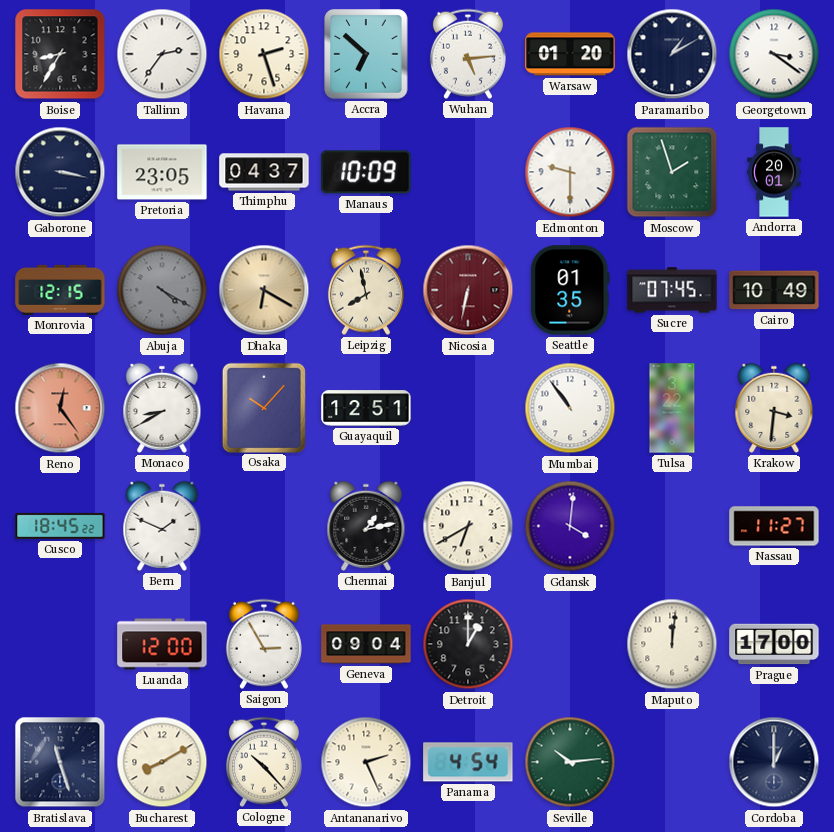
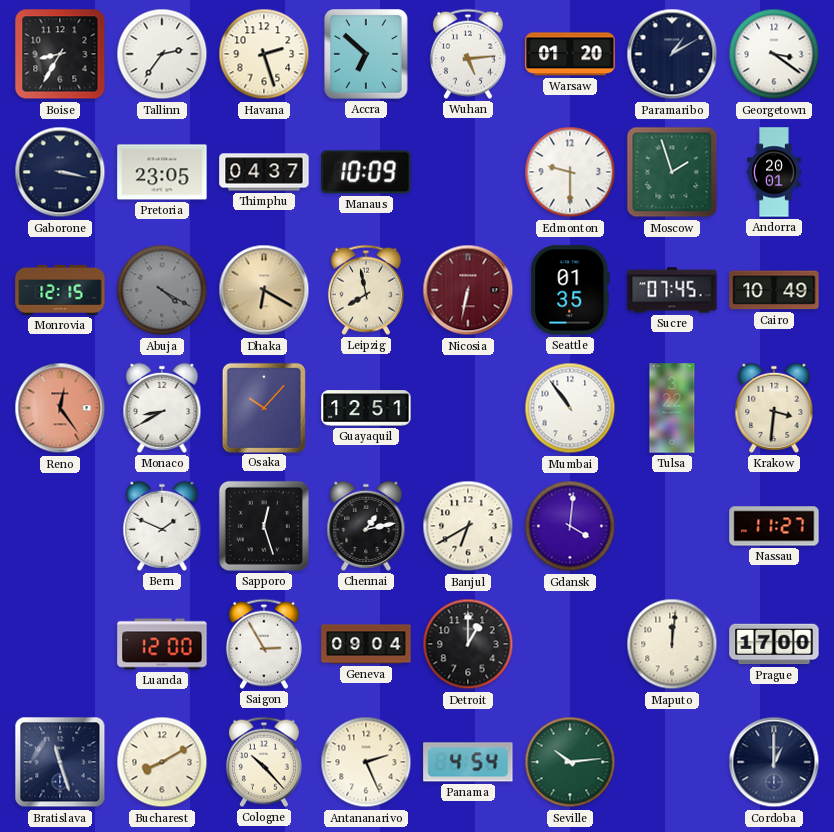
Cusco: 18:45 -> none
Sapporo: none -> 12:27
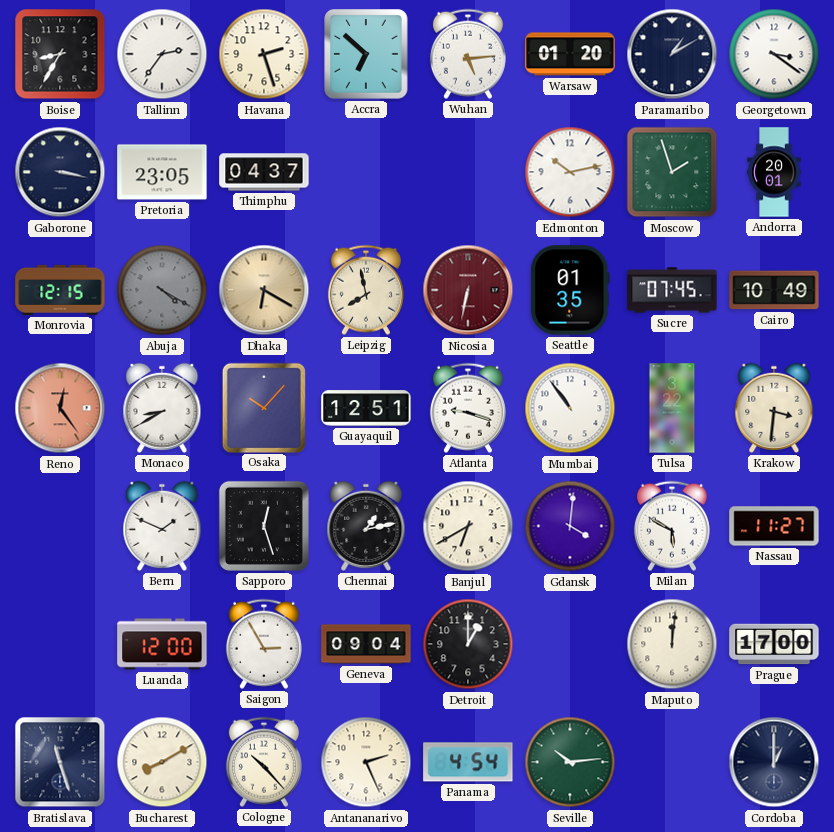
Manaus: 10:09 -> none
Edmonton: 9:30 -> 10:13
Atlanta: none -> 9:18
Milan: none -> 5:50
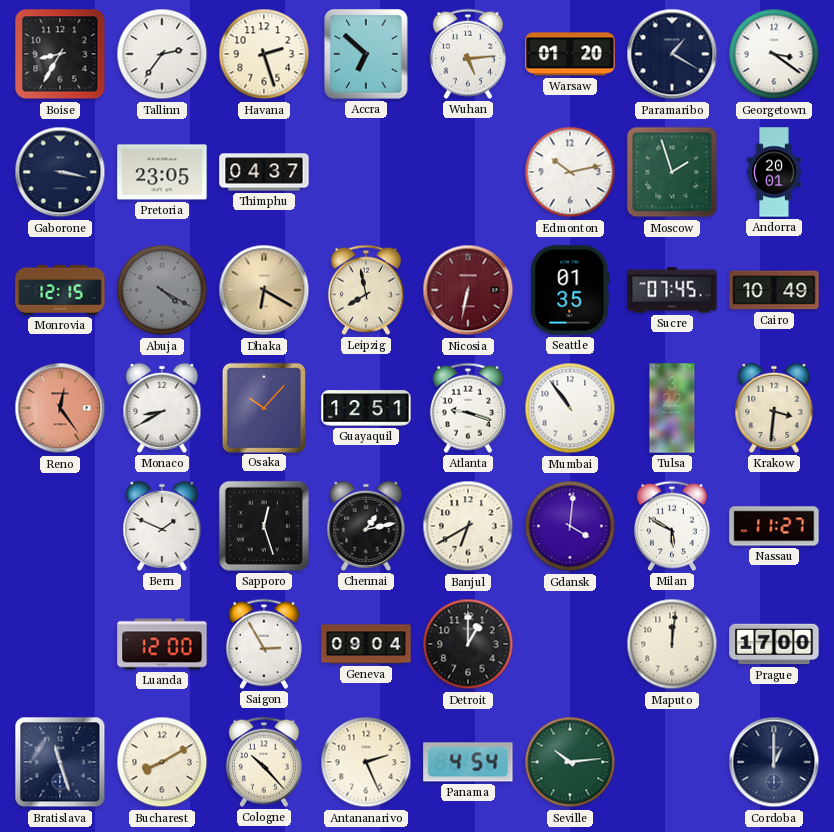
Paramaribo: 1:10 -> 1:20
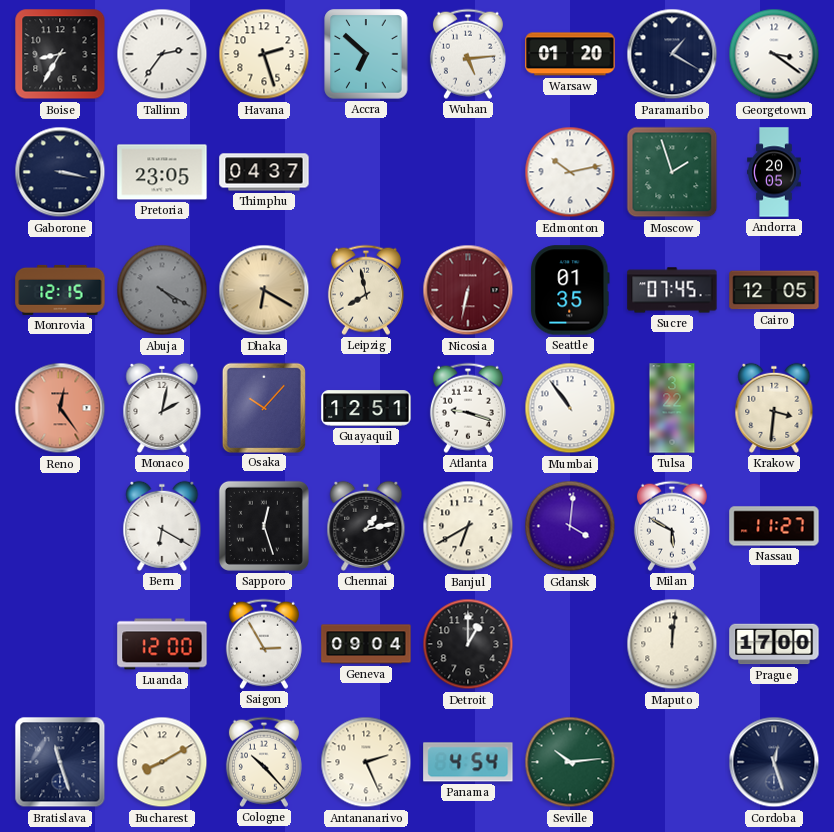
Andorra: 20:01 -> 20:05
Cairo: 10:49 -> 12:05
Monaco: 8:40 -> 2:02
Bern: 1:49 -> 6:20
Cordoba: 1:00 -> 12:27
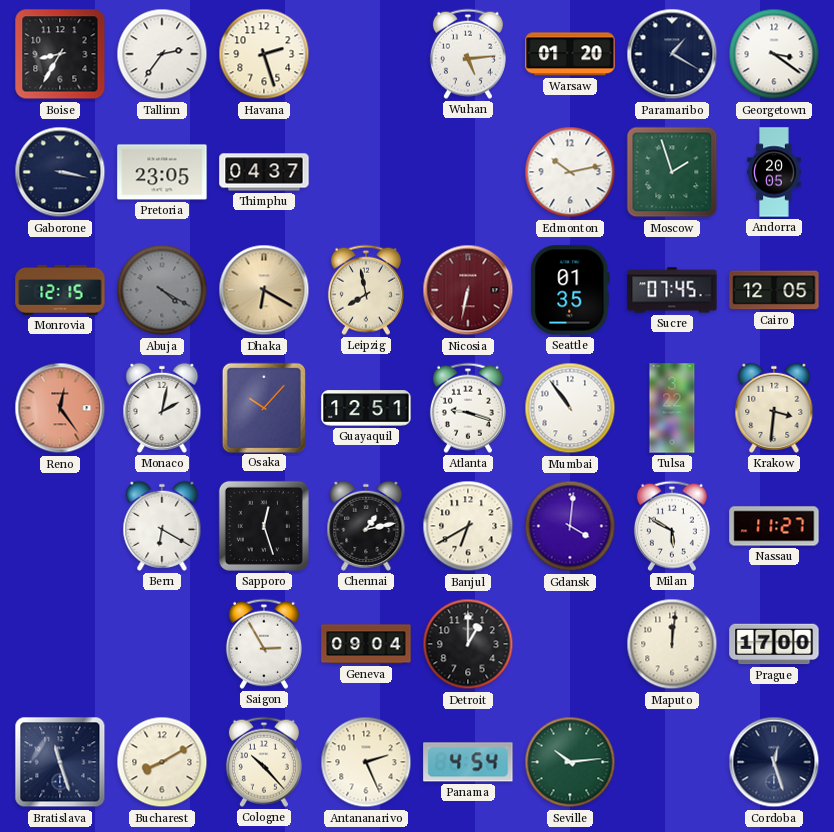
Accra: 6:52 -> none
Luanda: 12:00 -> none
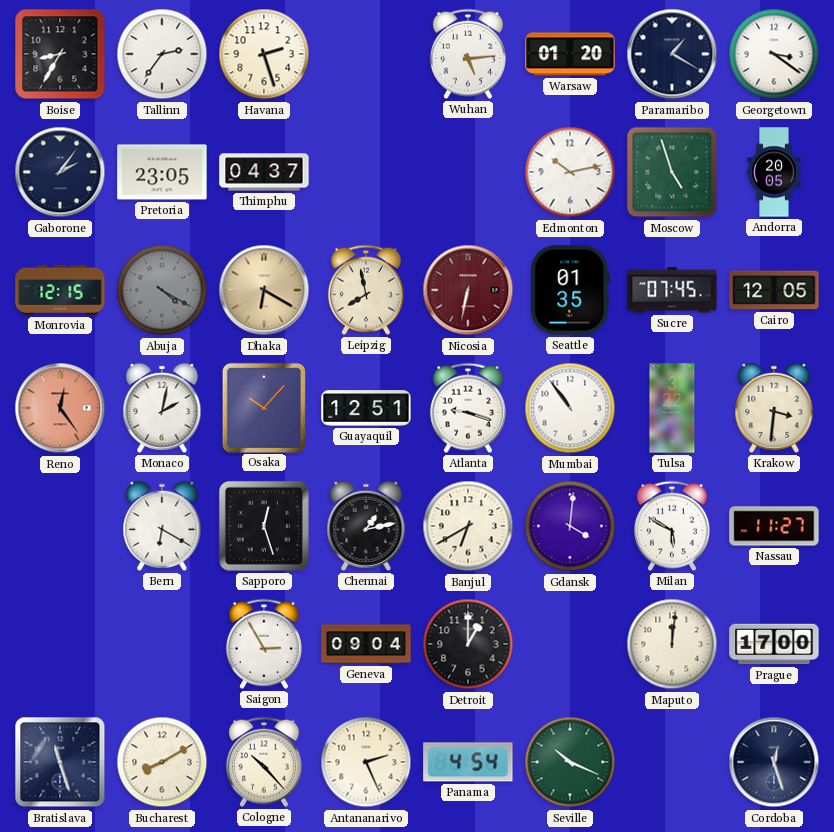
Gaborone: 3:17 -> 2:06
Moscow: 1:57 -> 4:57
Seville: 10:14 -> 10:19
